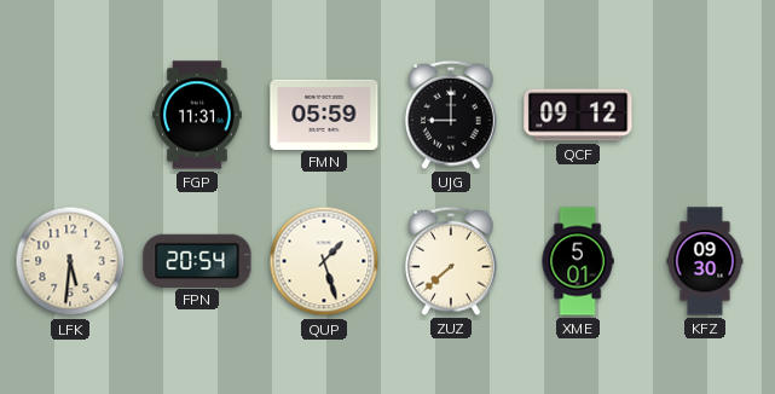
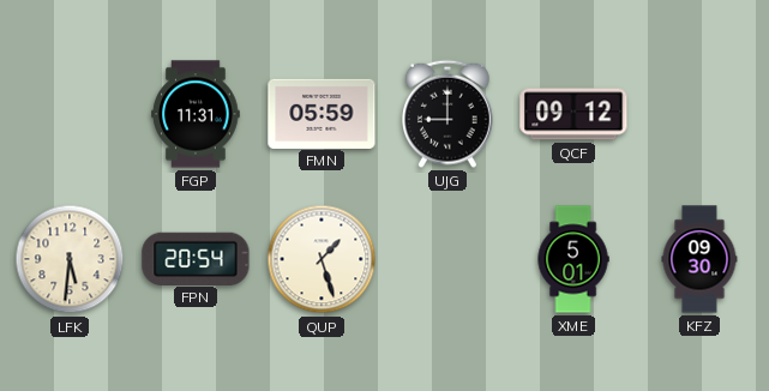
ZUZ: 7:38 -> none
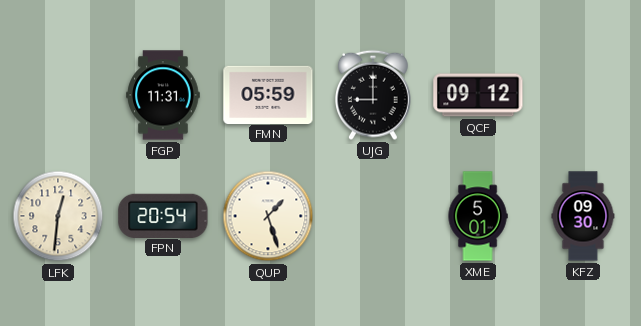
LFK: 5:31 -> 12:31
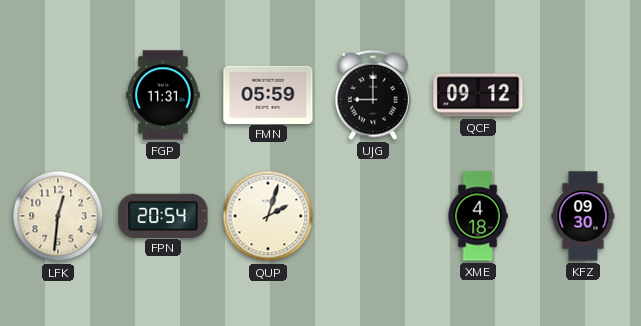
QUP: 1:27 -> 2:03
XME: 5:01 -> 4:18
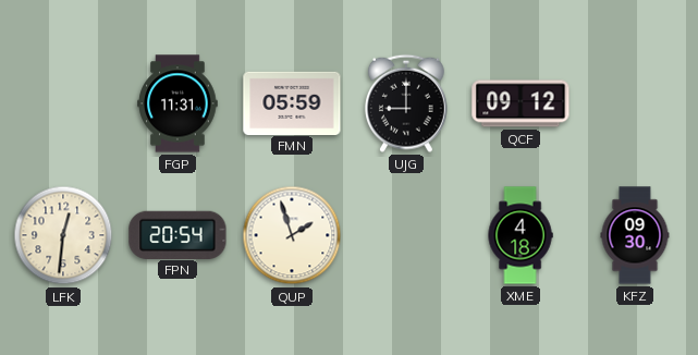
QUP: 2:03 -> 1:57
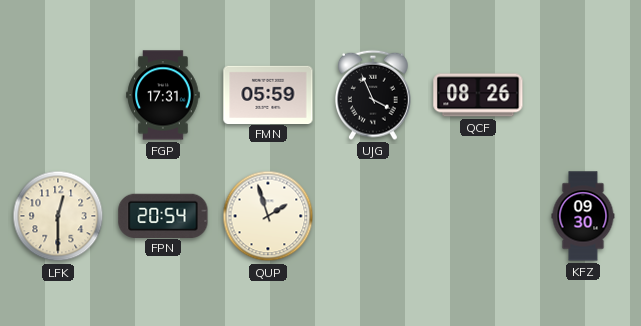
FGP: 11:31 -> 17:31
UJG: 9:00 -> 3:56
QCF: 09:12 -> 08:26
LFK: 12:31 -> 12:30
XME: 4:18 -> none
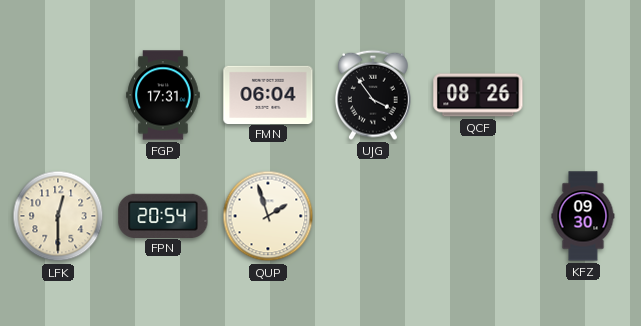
FMN: 05:59 -> 06:04
UJG: 3:56 -> 3:54
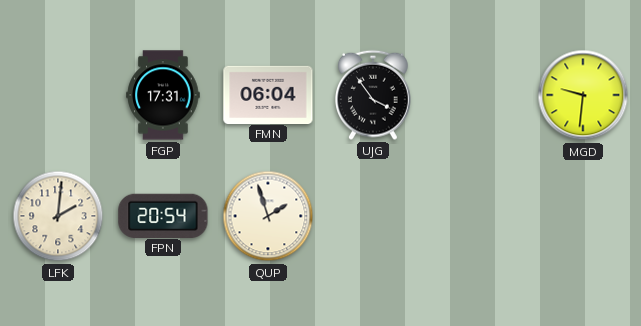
QCF: 08:26 -> none
MGD: none -> 9:31
LFK: 12:30 -> 2:01
KFZ: 09:30 -> none
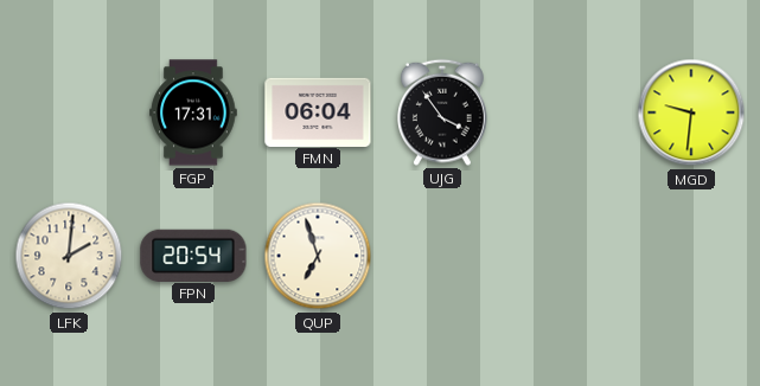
QUP: 1:57 -> 6:57
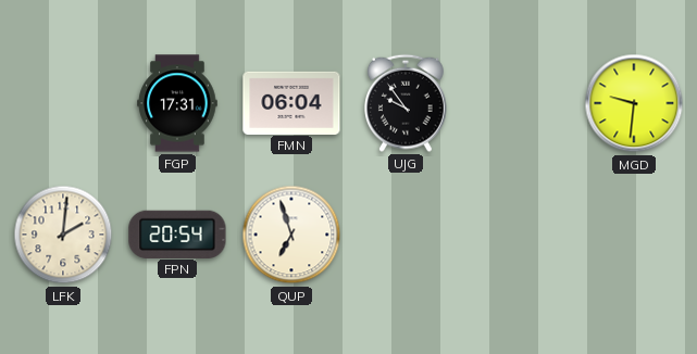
UJG: 3:54 -> 9:54
